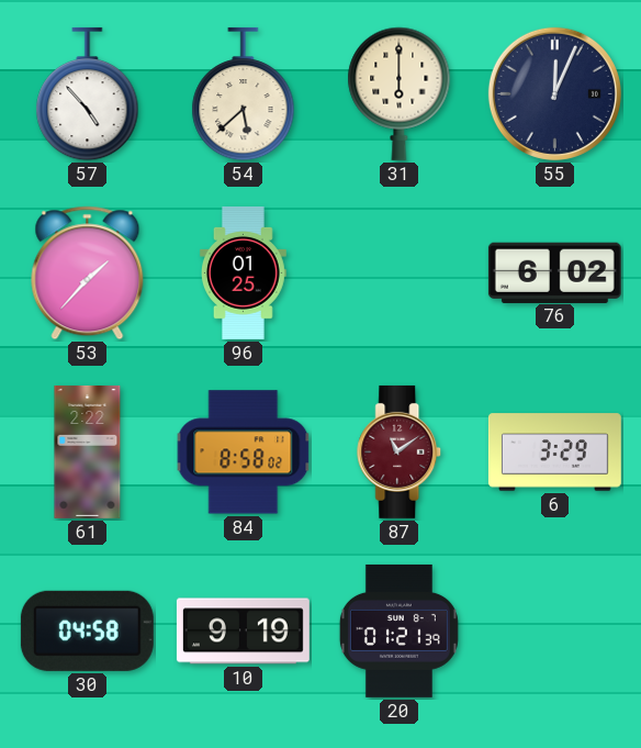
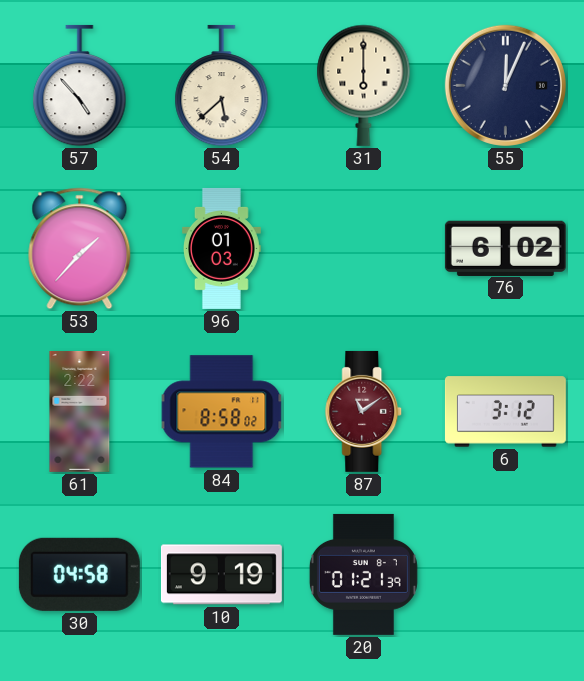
96: 01:25 -> 01:03
6: 3:29 -> 3:12
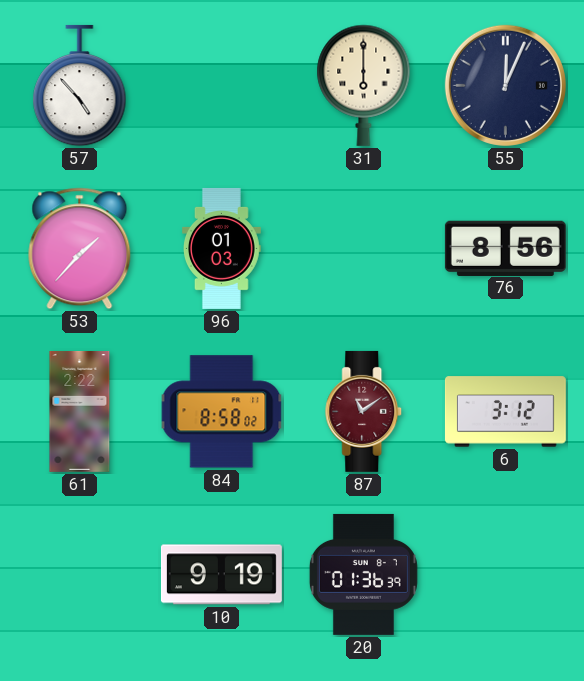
54: 5:38 -> none
76: 6:02 -> 8:56
30: 04:58 -> none
20: 01:21 -> 01:36
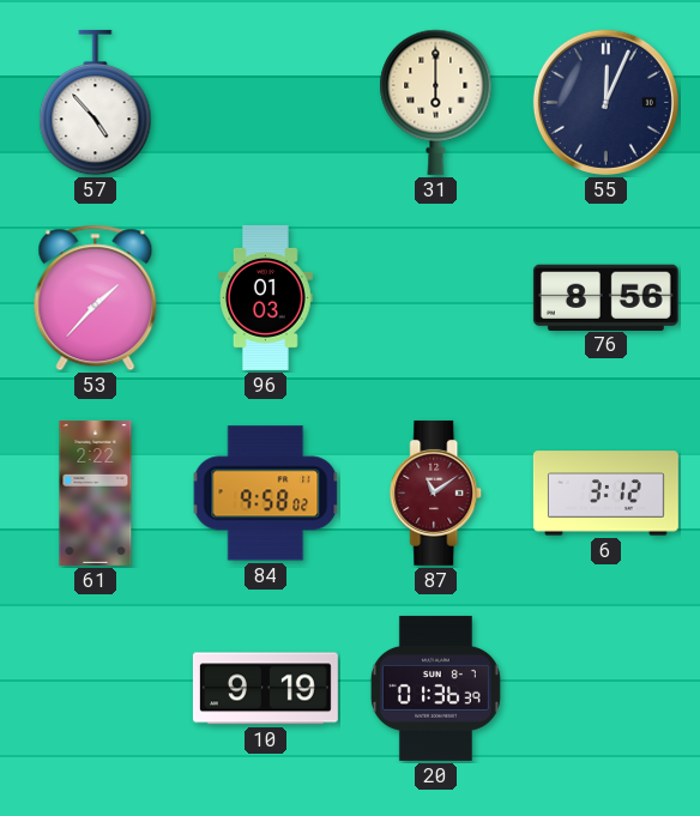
84: 8:58 -> 9:58
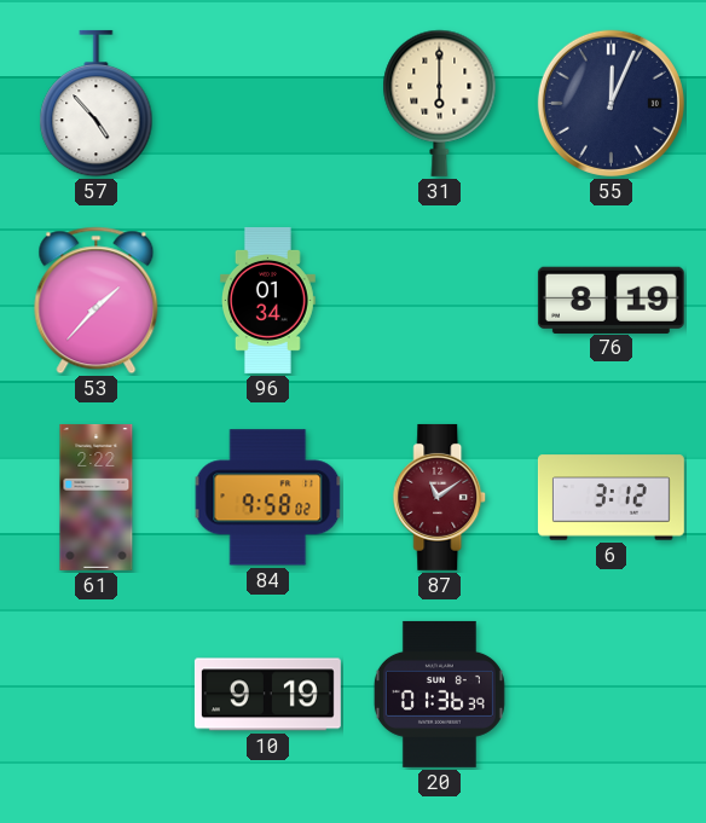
96: 01:03 -> 01:34
76: 8:56 -> 8:19
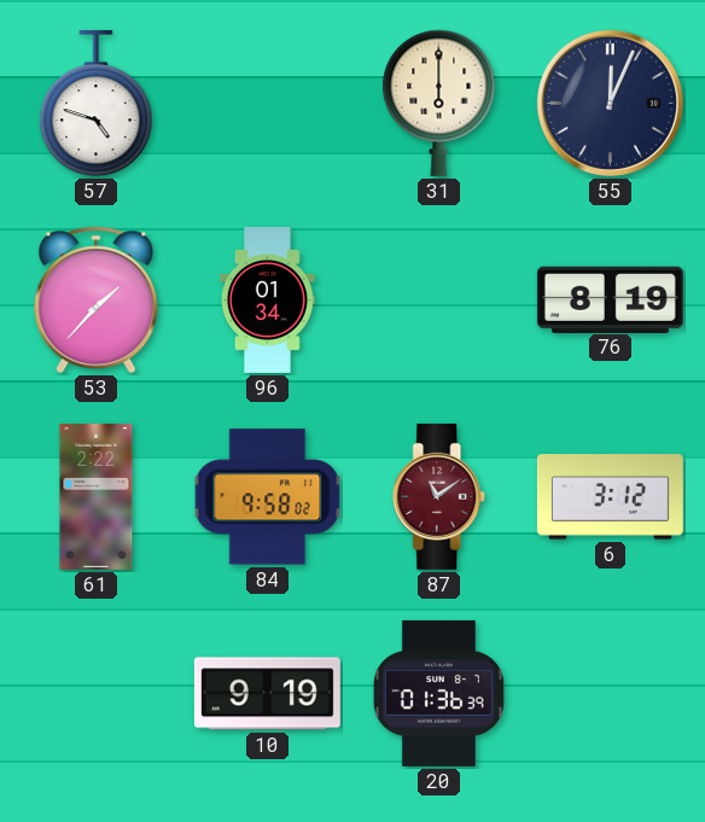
57: 4:53 -> 4:48
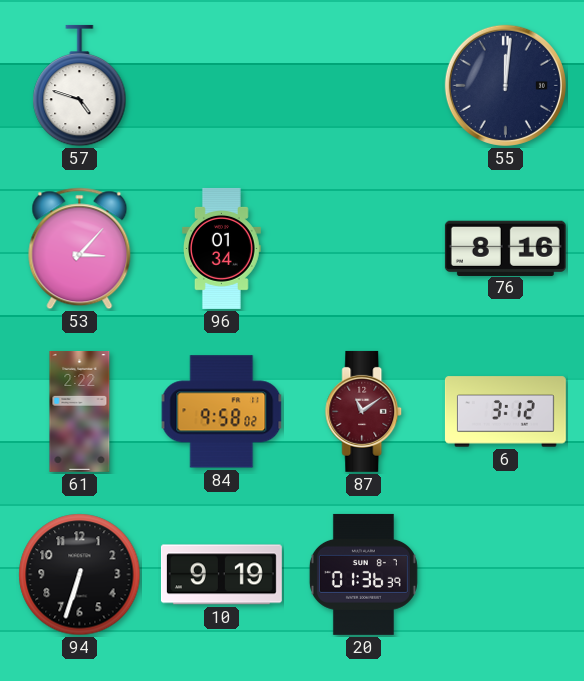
31: 6:00 -> none
55: 12:04 -> 12:01
53: 1:37 -> 3:07
76: 8:19 -> 8:16
94: none -> 6:33
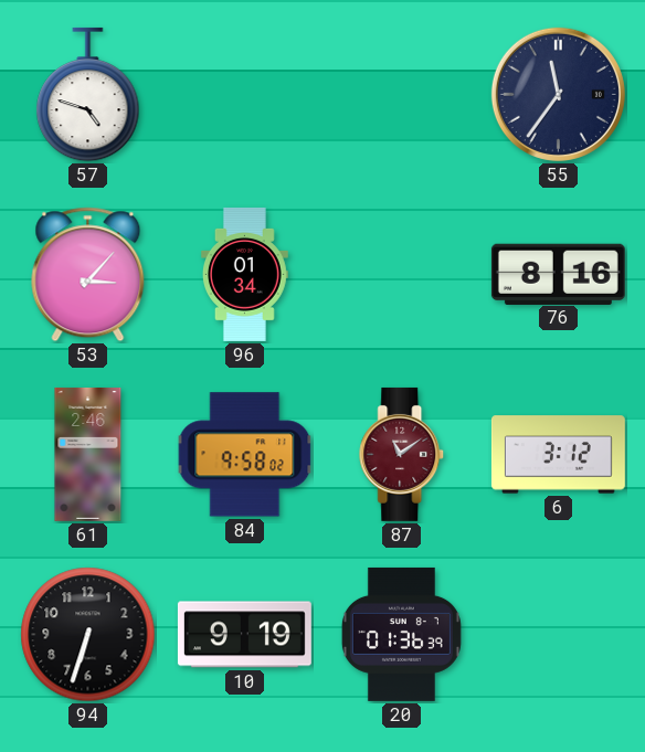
55: 12:01 -> 11:36
61: 2:22 -> 2:46
